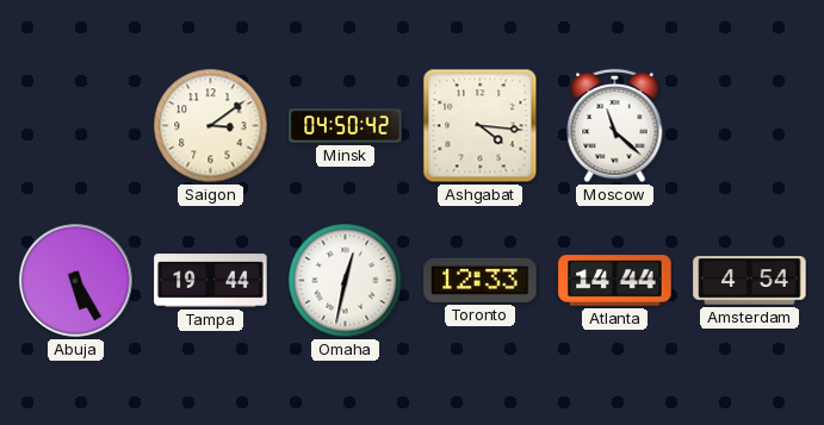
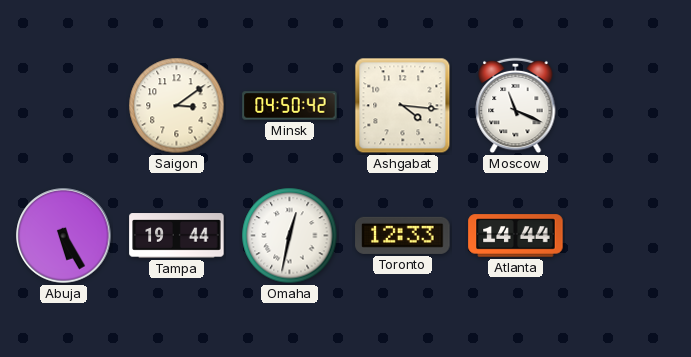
Moscow: 11:22 -> 11:19
Amsterdam: 4:54 -> none
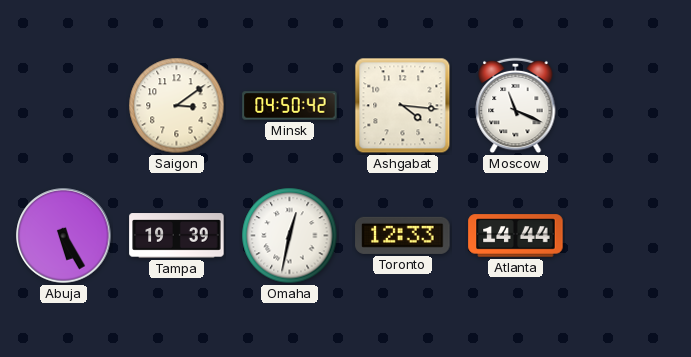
Tampa: 19:44 -> 19:39
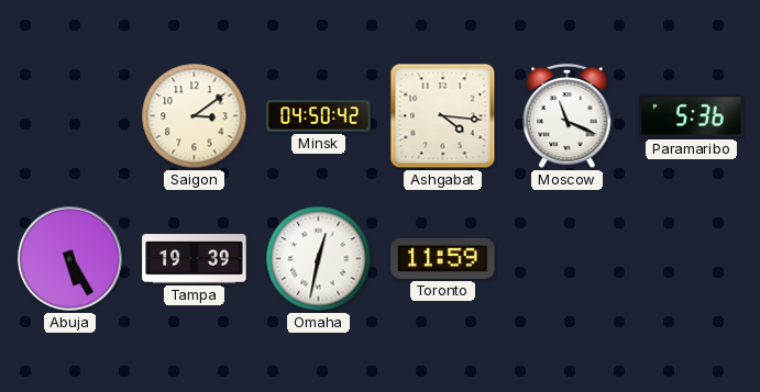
Paramaribo: none -> 5:36
Toronto: 12:33 -> 11:59
Atlanta: 14:44 -> none
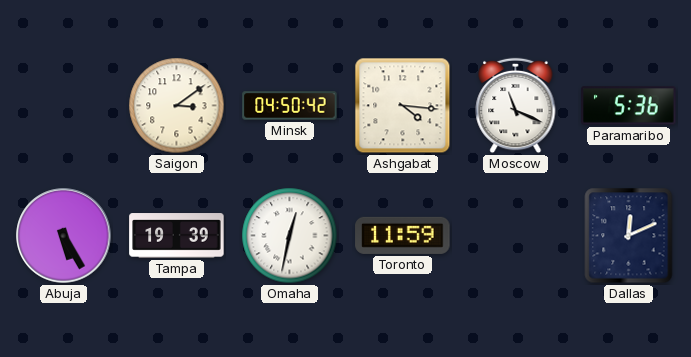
Dallas: none -> 12:11
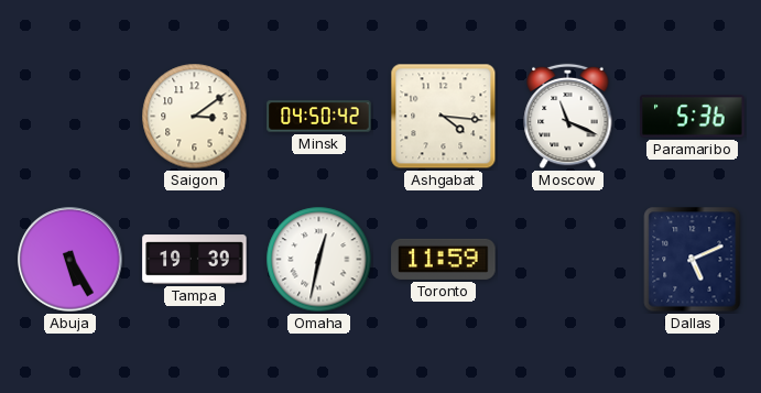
Dallas: 12:11 -> 5:11
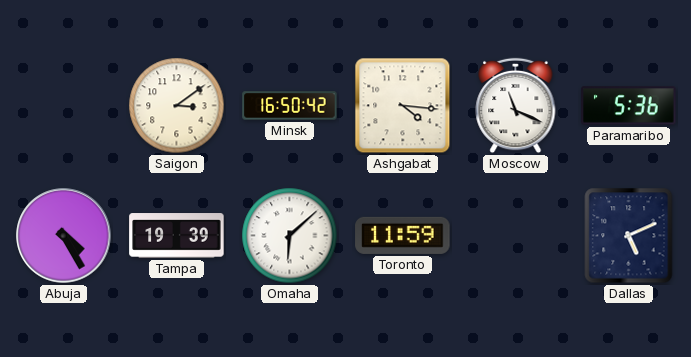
Minsk: 04:50 -> 16:50
Abuja: 5:25 -> 4:25
Omaha: 12:32 -> 6:08
